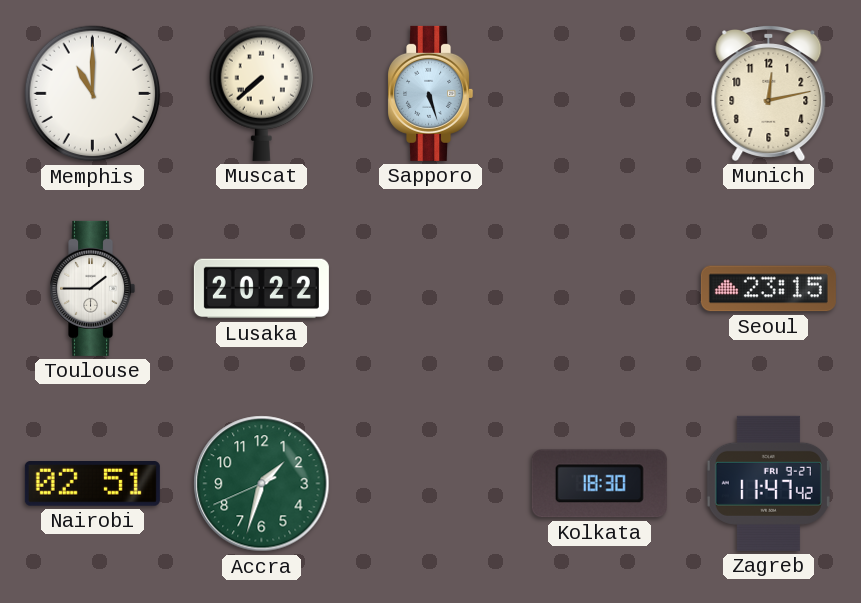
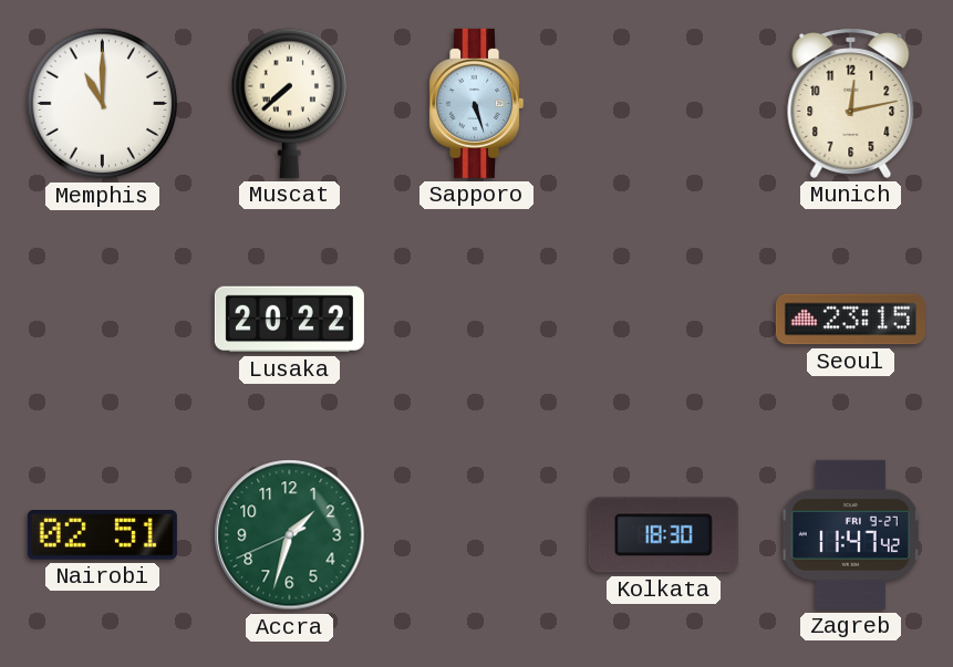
Toulouse: 1:45 -> none
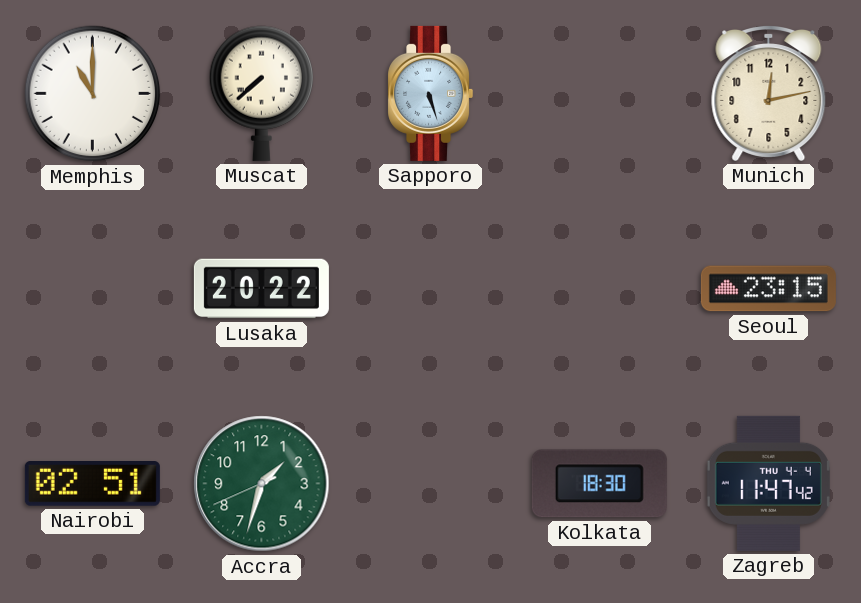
Zagreb date: FRI 9-27 -> THU 4-4
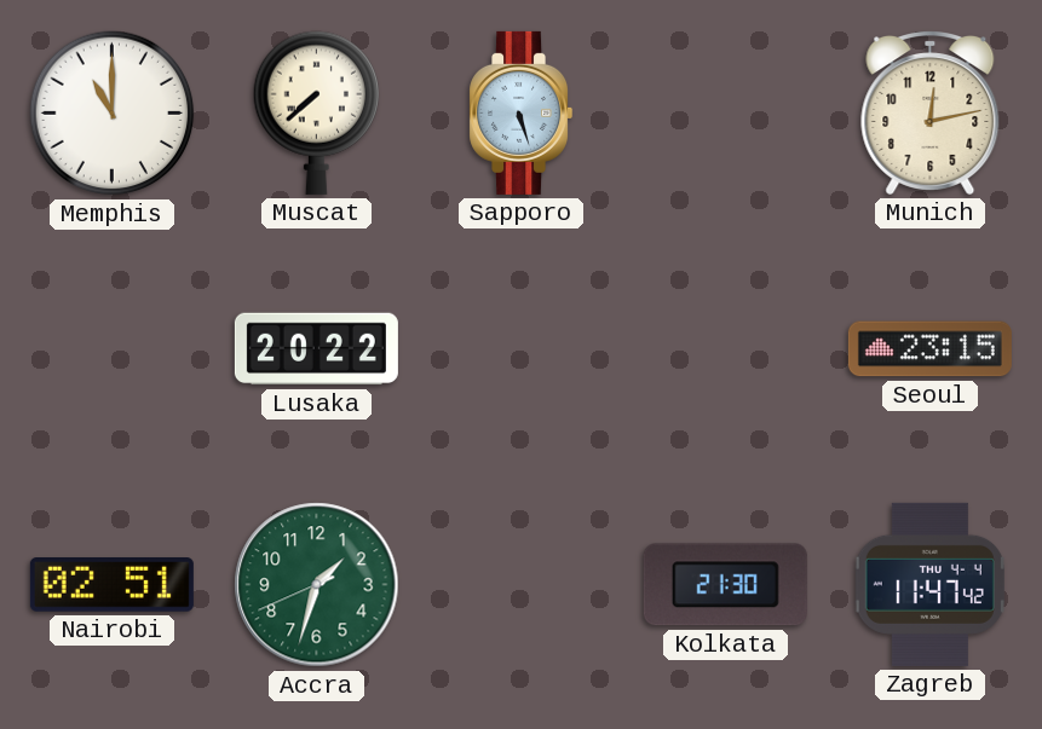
Kolkata: 18:30 -> 21:30
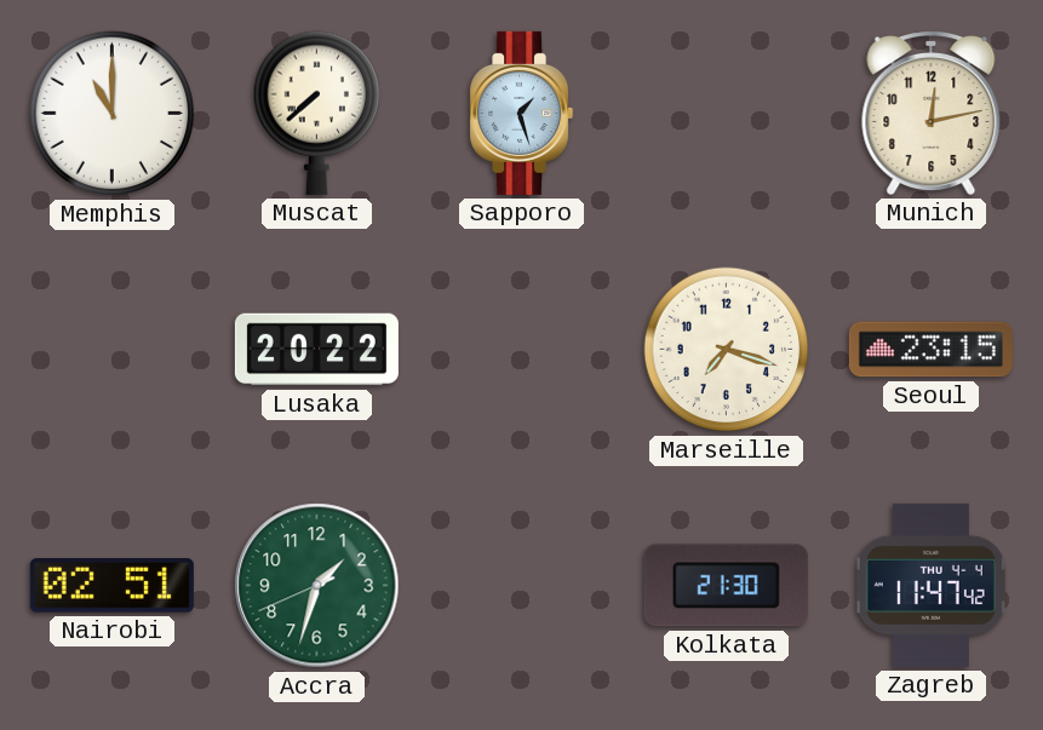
Sapporo: 5:27 -> 1:27
Marseille: none -> 7:18
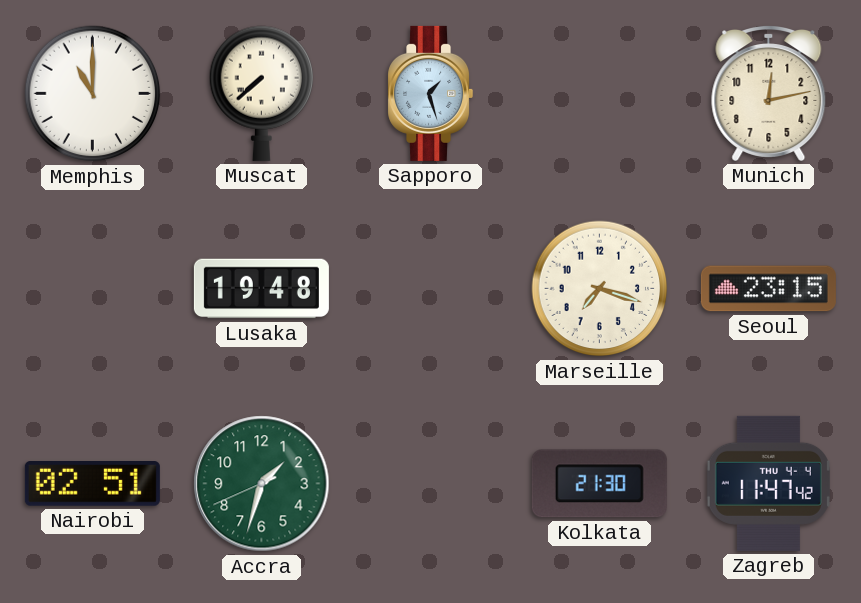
Lusaka: 20:22 -> 19:48
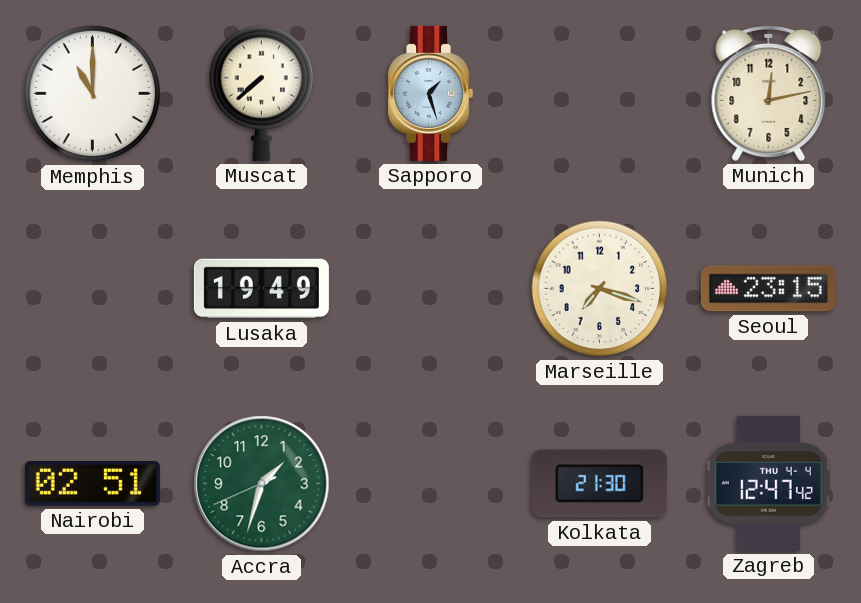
Lusaka: 19:48 -> 19:49
Zagreb: 11:47 -> 12:47
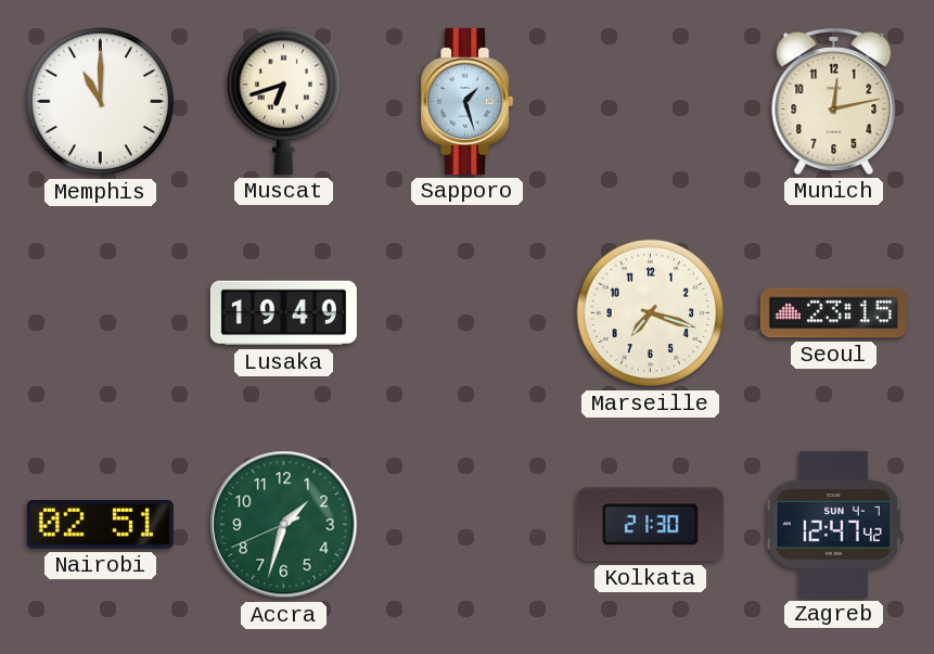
Muscat: 7:38 -> 6:42
Zagreb date: THU 4-4 -> SUN 4-7
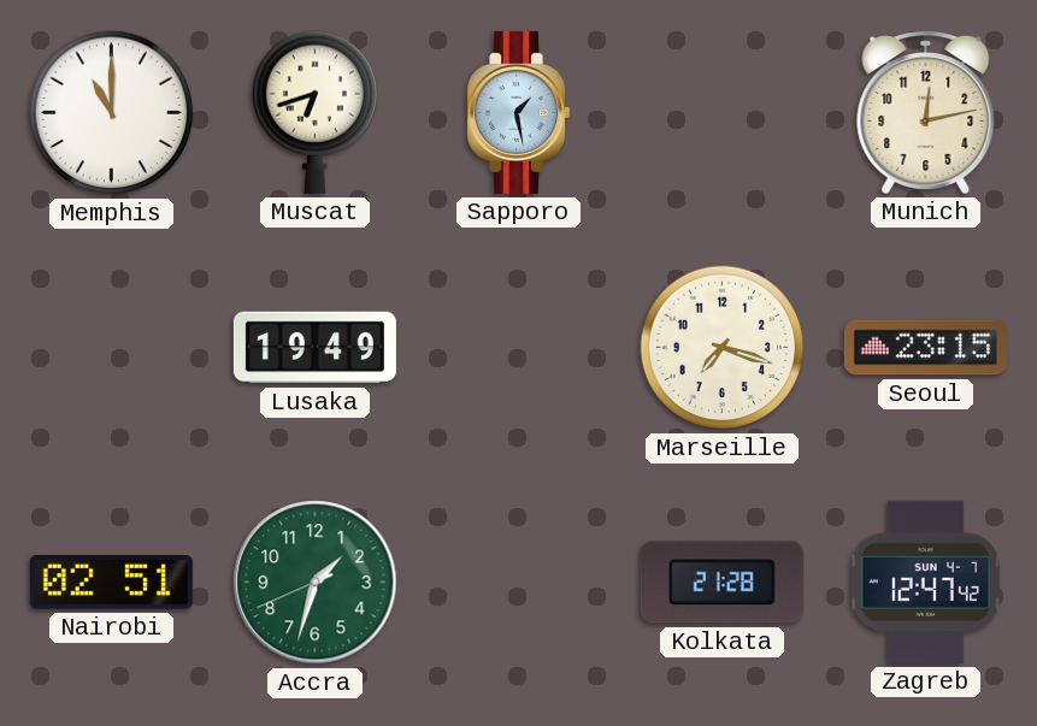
Sapporo: 1:27 -> 1:28
Kolkata: 21:30 -> 21:28
